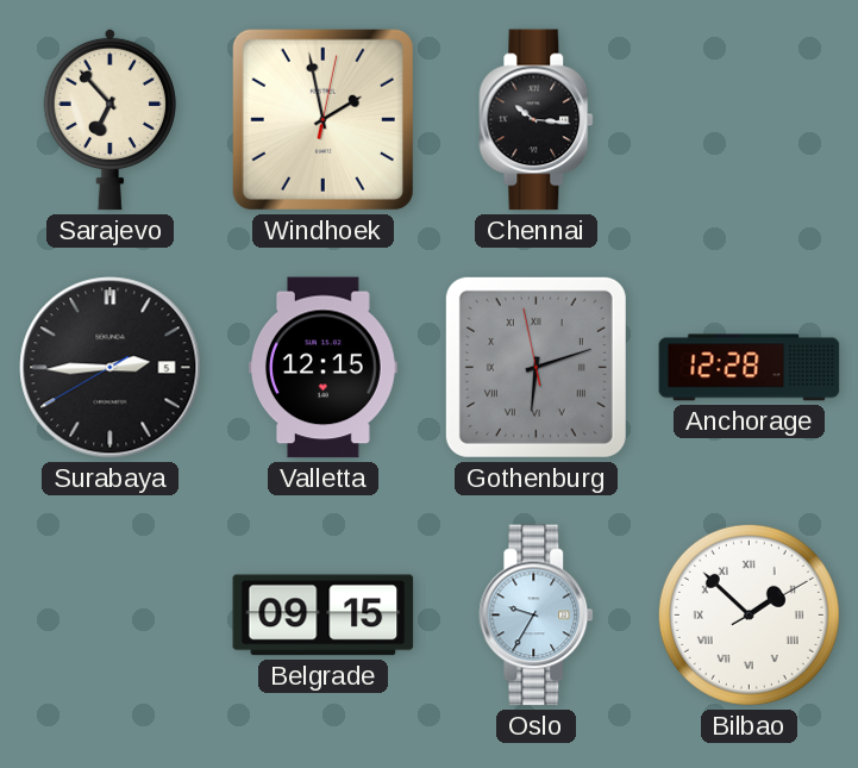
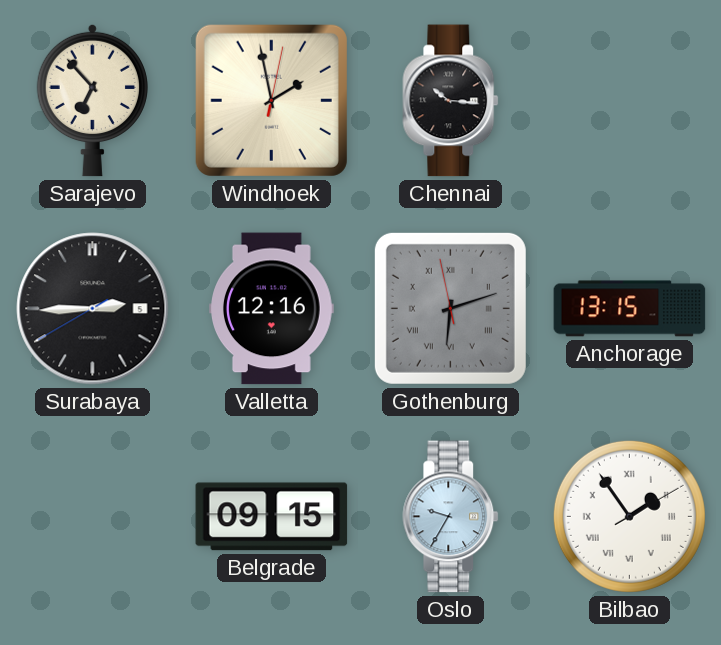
Valletta: 12:15 -> 12:16
Anchorage: 12:28 -> 13:15
Bilbao: 1:52 -> 1:54
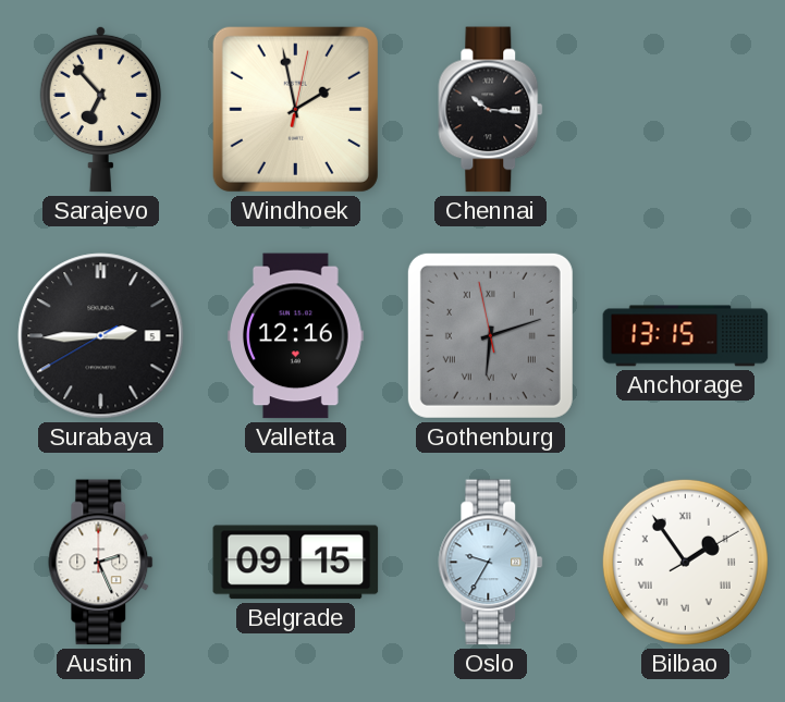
Austin: none -> 2:26
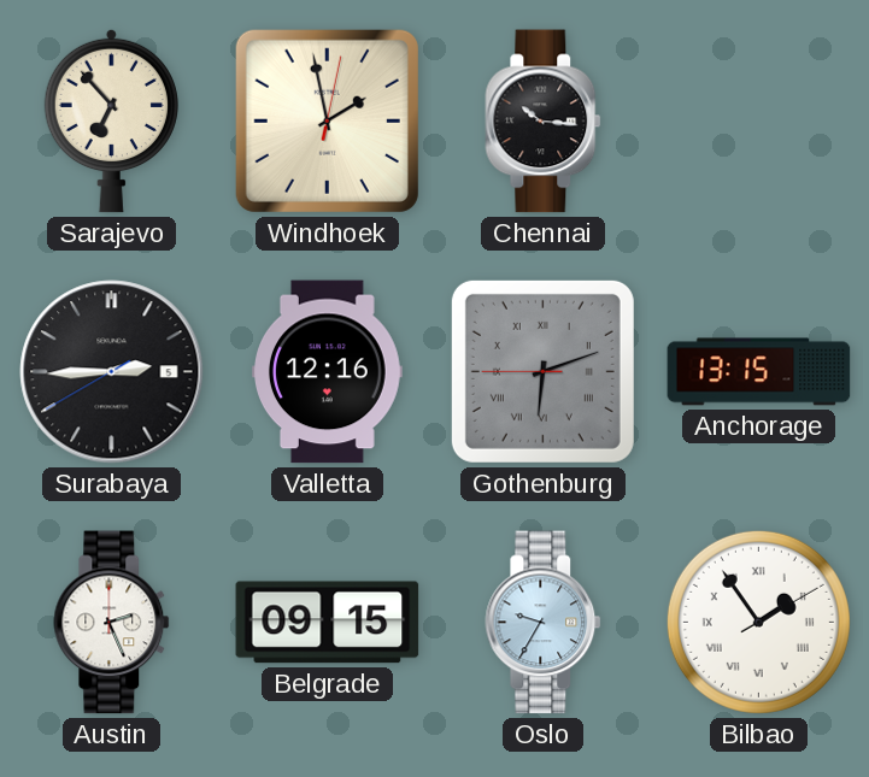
Gothenburg: 6:11:58 -> 6:11:45
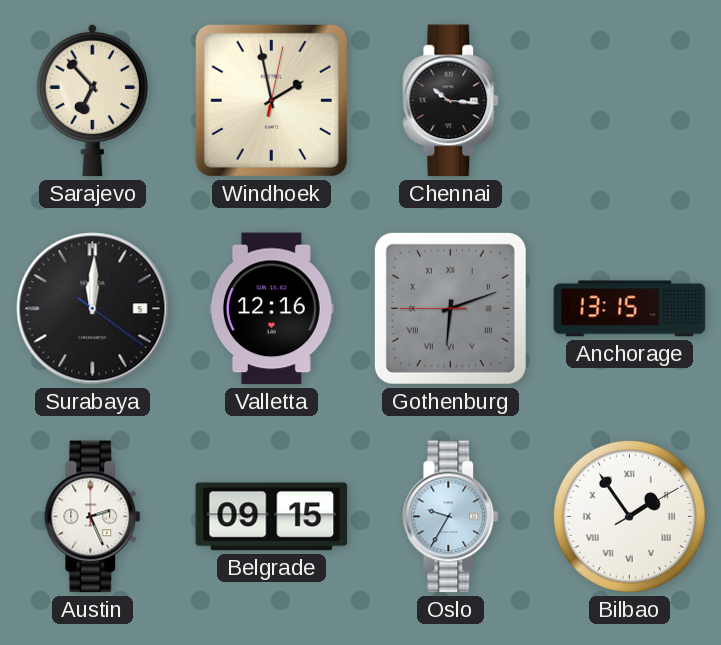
Surabaya: 2:44 -> 12:00
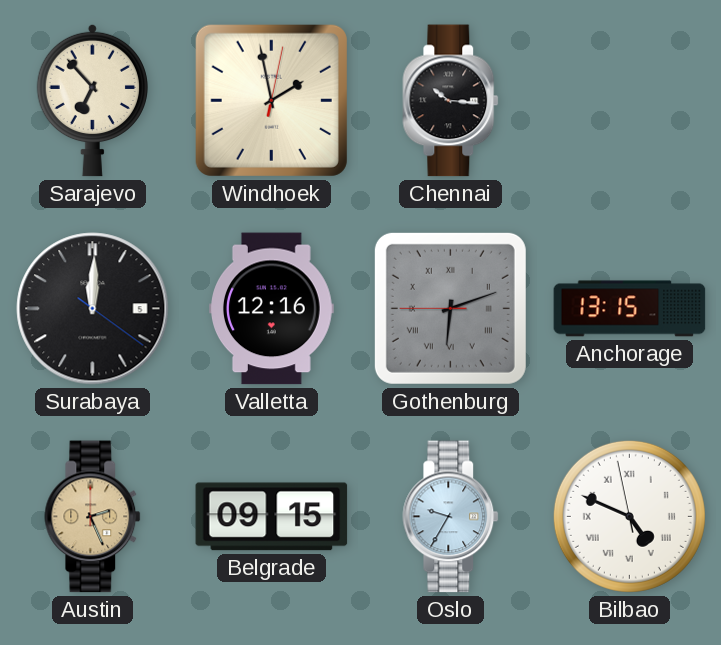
Austin dial: white -> champagne
Bilbao: 1:54 -> 4:48
